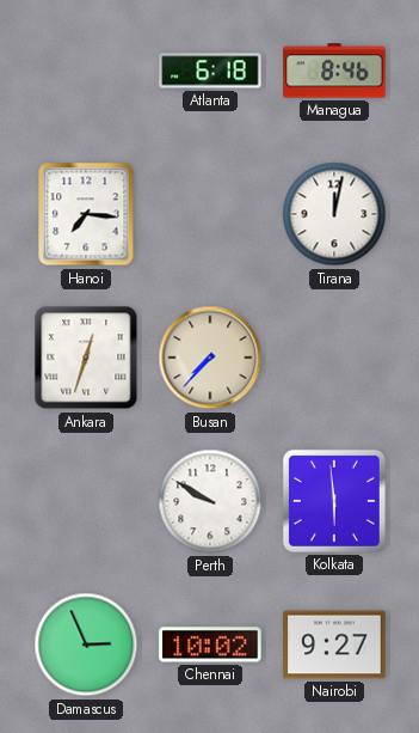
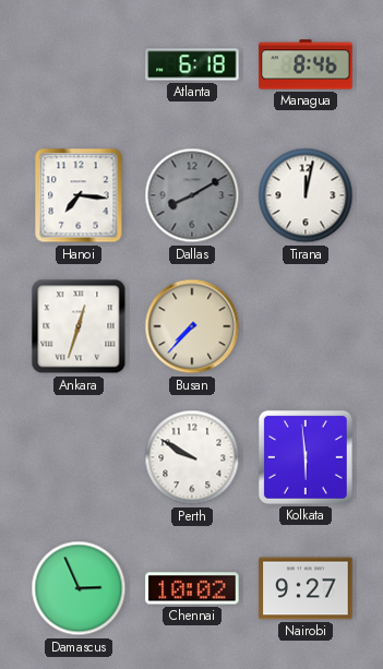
Dallas: none -> 8:10
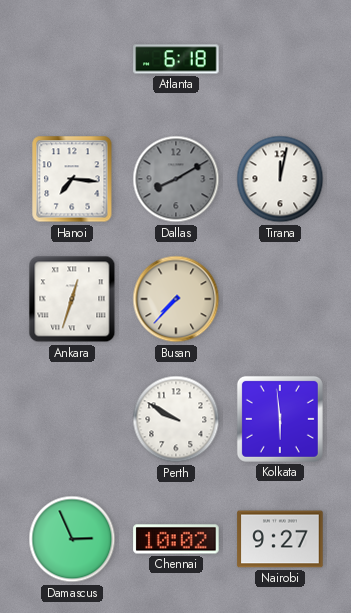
Managua: 8:46 -> none
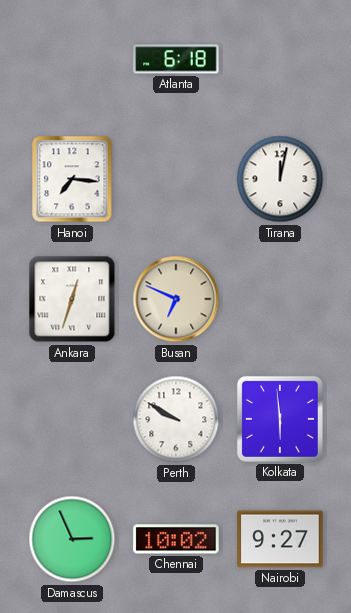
Dallas: 8:10 -> none
Busan: 7:37 -> 6:49
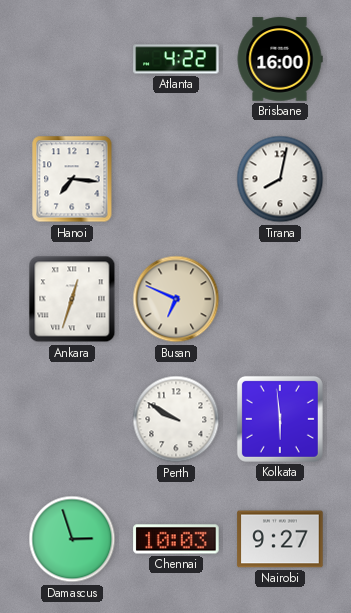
Atlanta: 6:18 -> 4:22
Brisbane: none -> 16:00
Tirana: 12:02 -> 8:02
Damascus: 2:56 -> 2:57
Chennai: 10:02 -> 10:03
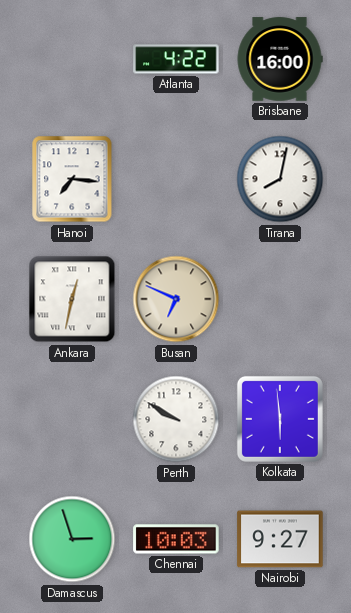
Ankara: 12:33 -> 12:32
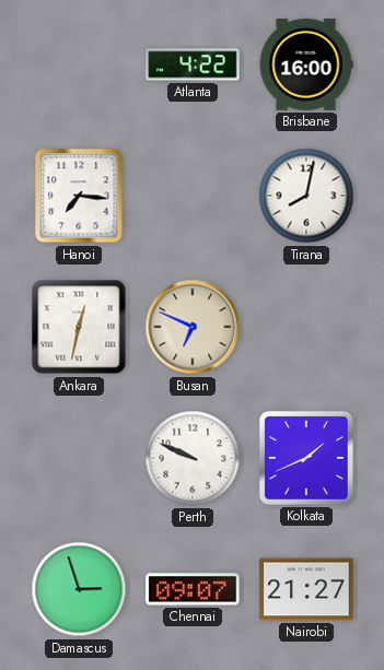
Perth: 9:50 -> 9:49
Kolkata: 5:59 -> 1:41
Chennai: 10:03 -> 09:07
Nairobi: 9:27 -> 21:27
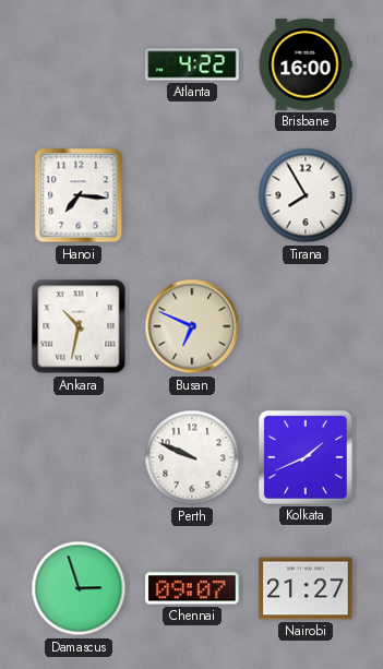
Tirana: 8:02 -> 7:55
Ankara: 12:32 -> 10:32
